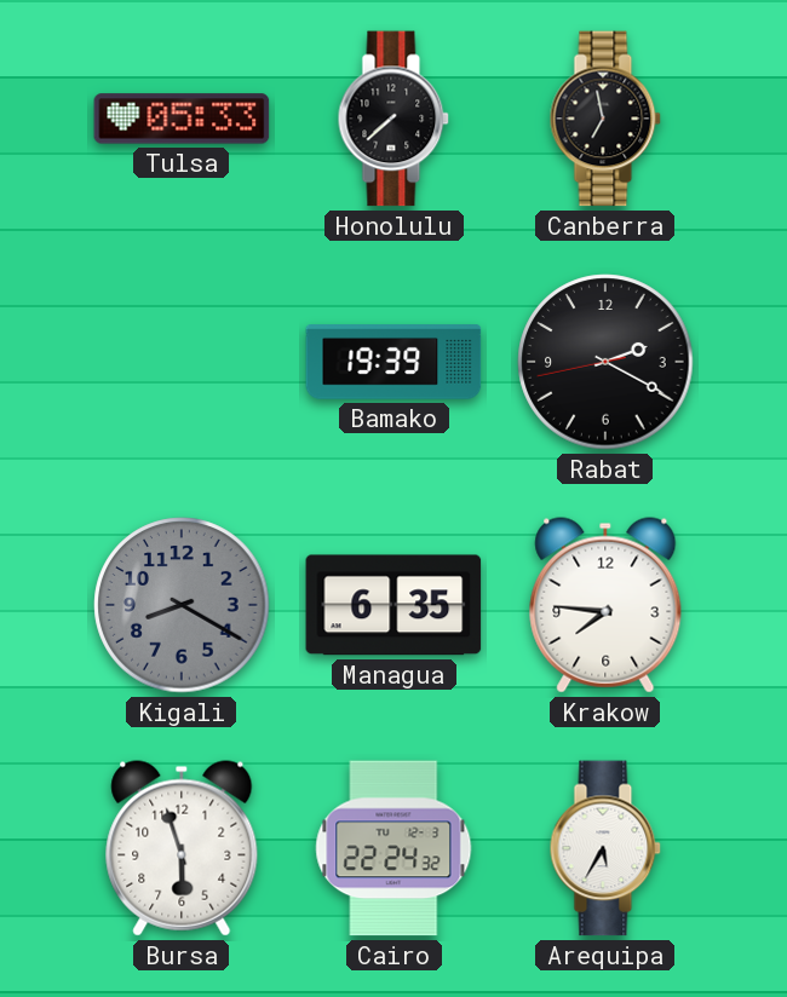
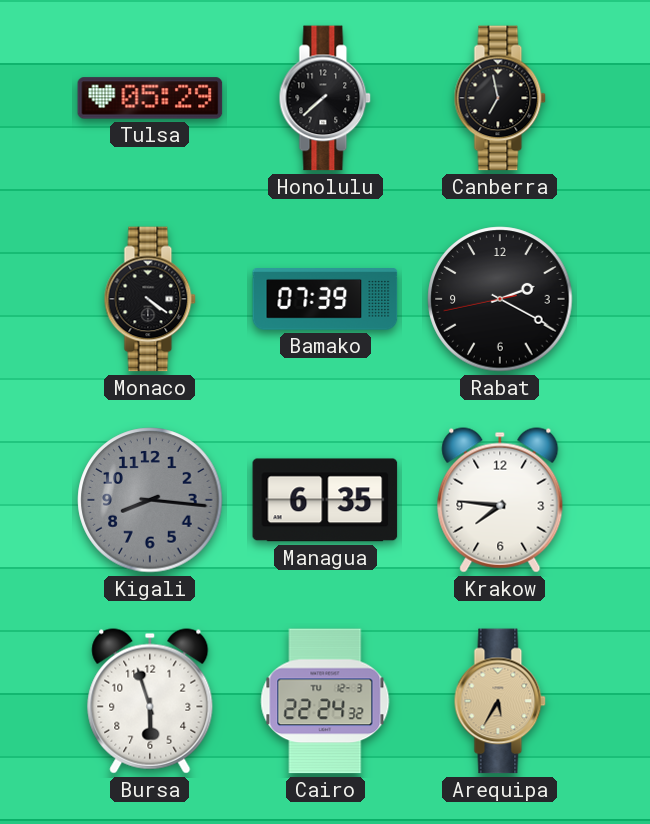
Tulsa: 05:33 -> 05:29
Monaco: none -> 4:21
Bamako: 19:39 -> 07:39
Kigali: 8:20 -> 8:16
Arequipa dial: white -> champagne
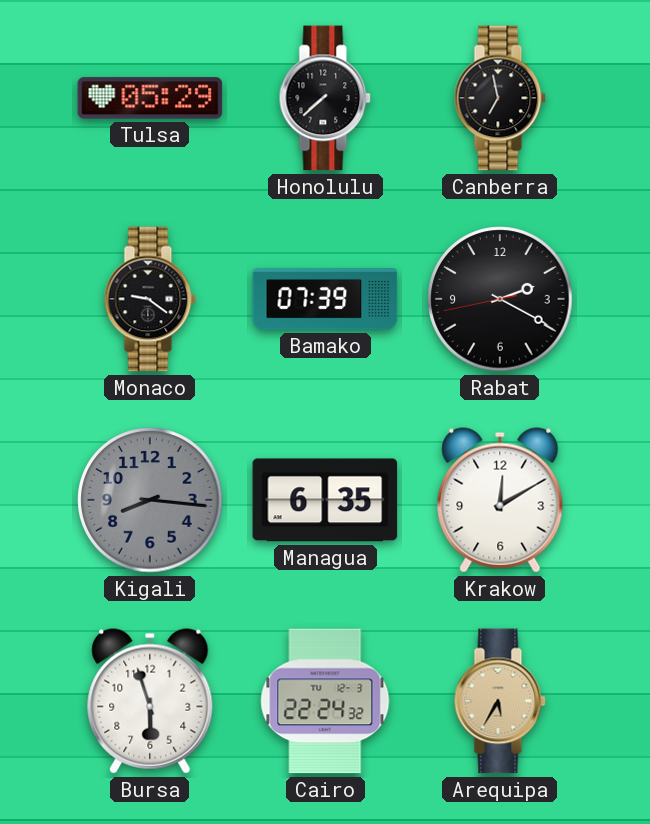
Monaco: 4:21 -> 9:21
Krakow: 7:46 -> 12:10
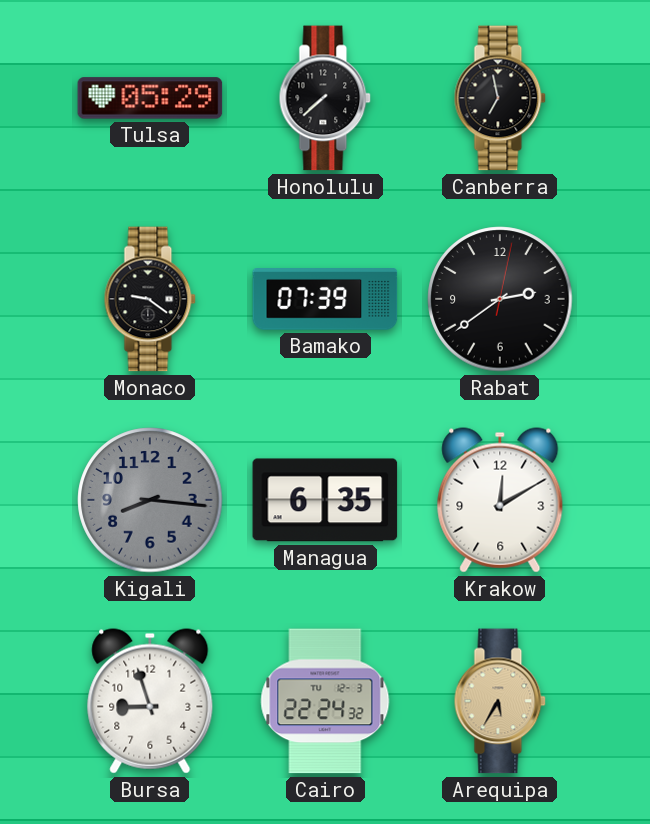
Rabat: 2:19 -> 2:39
Bursa: 5:57 -> 8:57
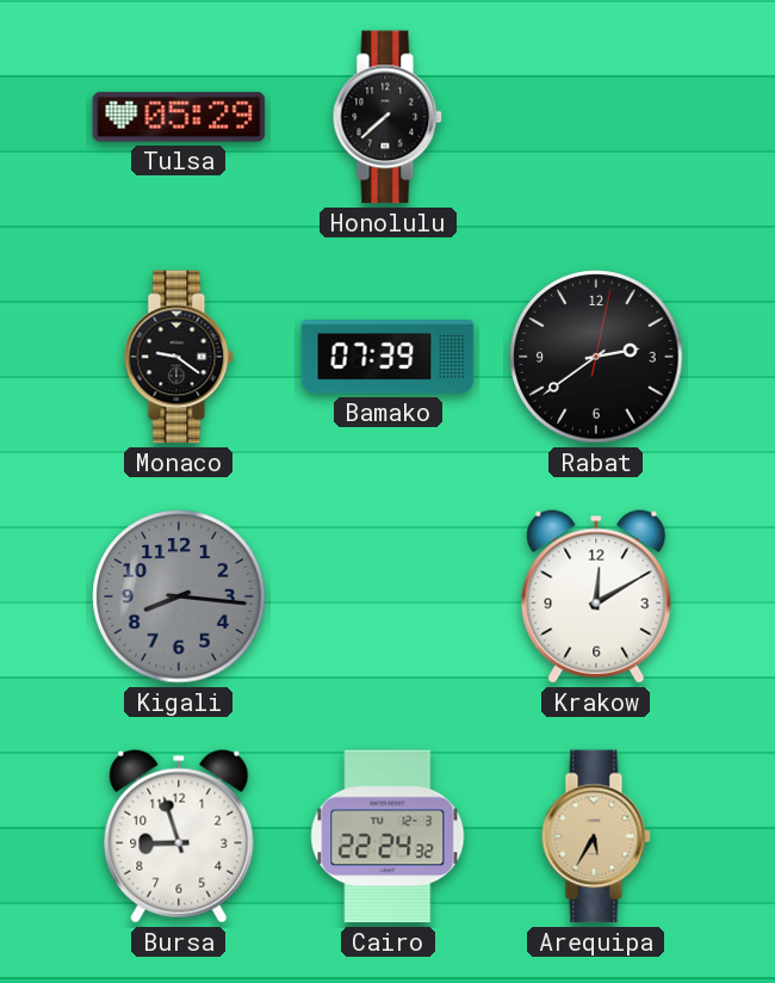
Canberra: 6:58 -> none
Managua: 6:35 -> none
